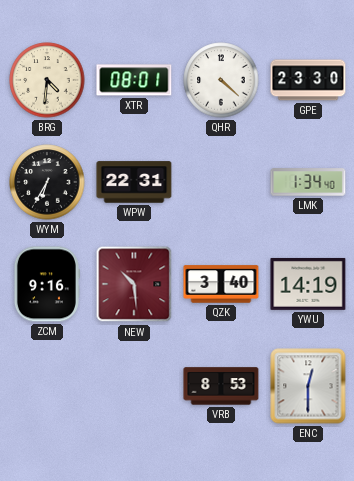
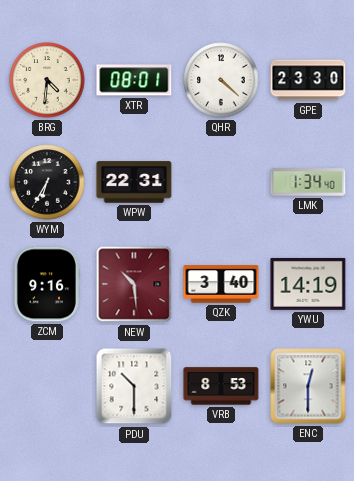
PDU: none -> 10:30
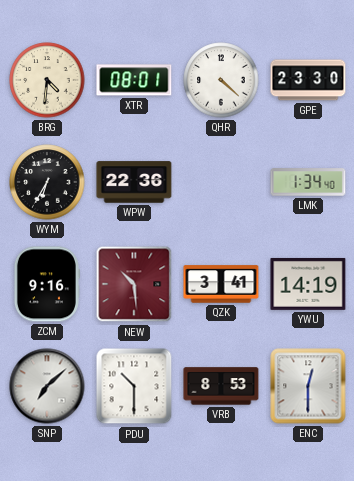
WPW: 22:31 -> 22:36
QZK: 3:40 -> 3:41
SNP: none -> 7:08
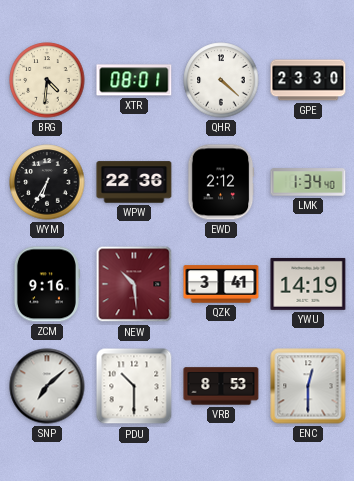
EWD: none -> 2:12
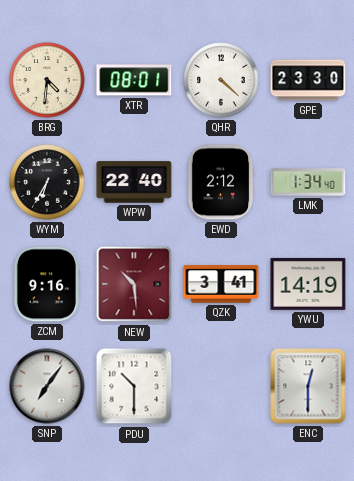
WPW: 22:36 -> 22:40
SNP: 7:08 -> 7:06
VRB: 8:53 -> none
